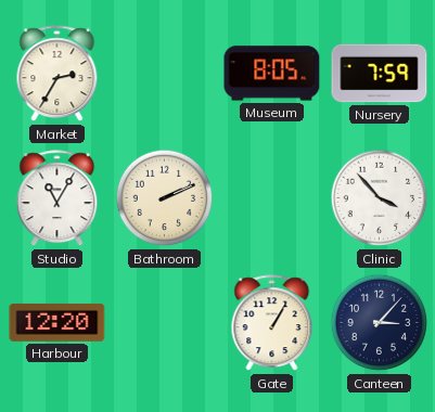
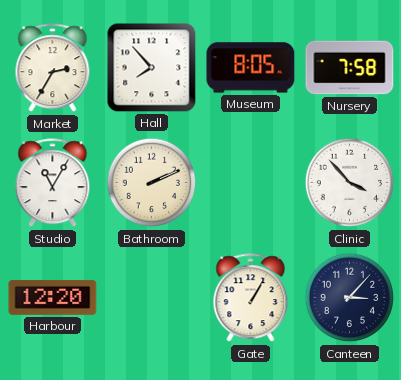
Hall: none -> 7:53
Nursery: 7:59 -> 7:58
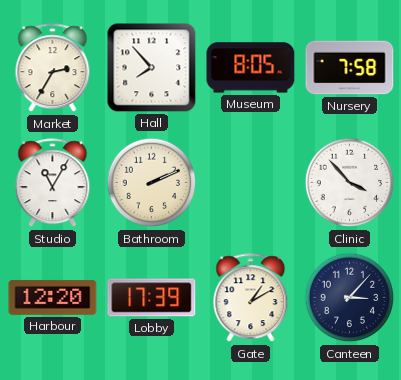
Lobby: none -> 17:39
Gate: 1:05 -> 1:10
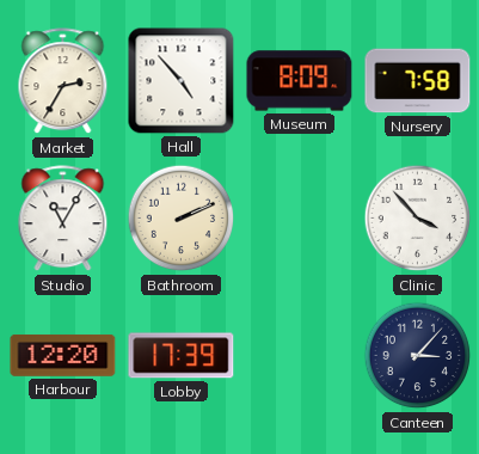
Hall: 7:53 -> 4:53
Museum: 8:05 -> 8:09
Gate: 1:10 -> none
